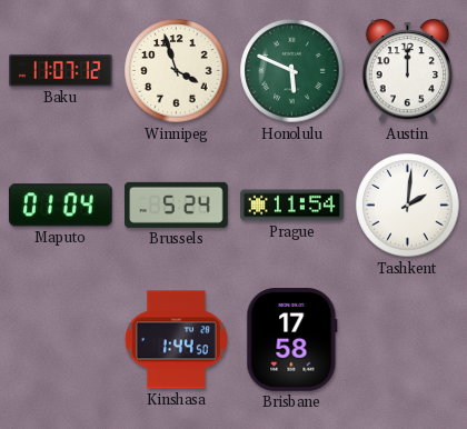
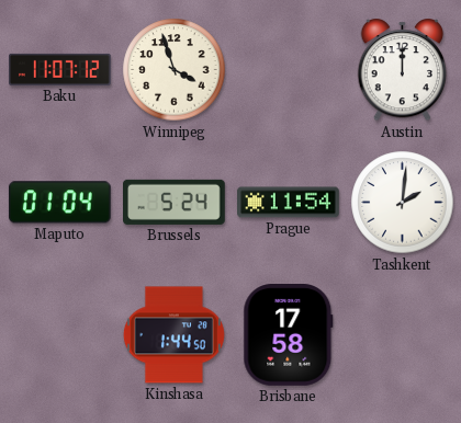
Honolulu: 5:49 -> none
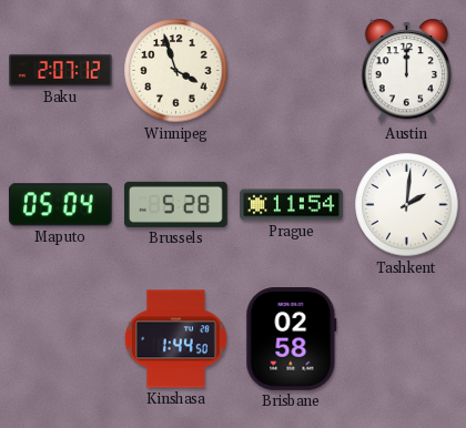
Baku: 11:07 -> 2:07
Maputo: 01:04 -> 05:04
Brussels: 5:24 -> 5:28
Brisbane: 17:58 -> 02:58
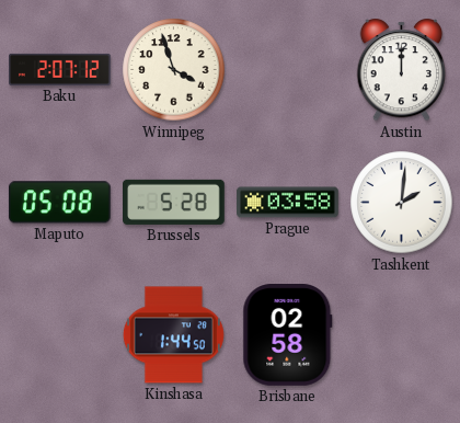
Maputo: 05:04 -> 05:08
Prague: 11:54 -> 03:58
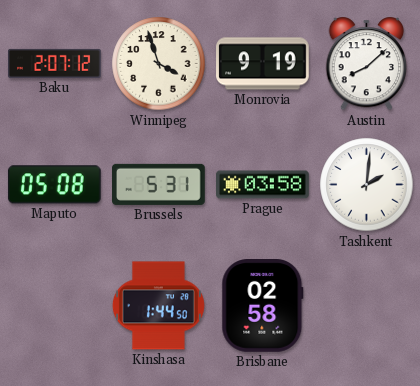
Monrovia: none -> 9:19
Austin: 12:00 -> 8:08
Brussels: 5:28 -> 5:31
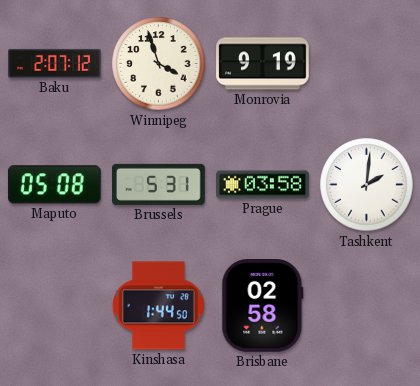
Austin: 8:08 -> none
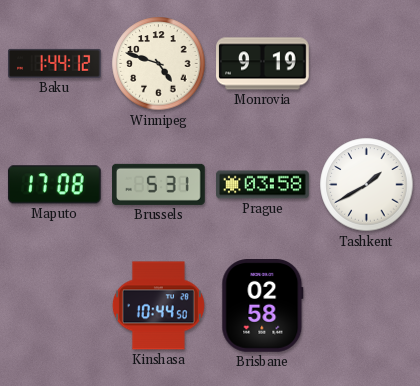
Baku: 2:07 -> 1:44
Winnipeg: 3:57 -> 4:48
Maputo: 05:08 -> 17:08
Tashkent: 2:01 -> 1:40
Kinshasa: 1:44 -> 10:44
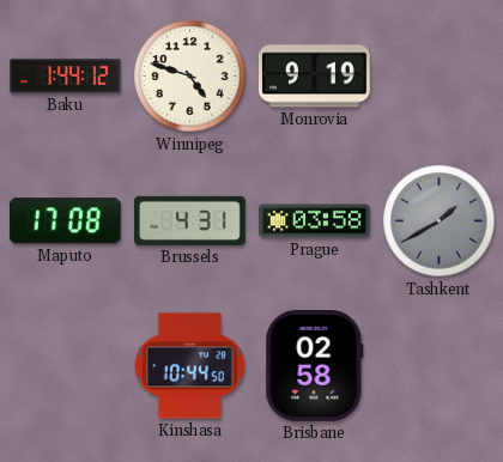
Brussels: 5:31 -> 4:31
Tashkent dial: white -> grey
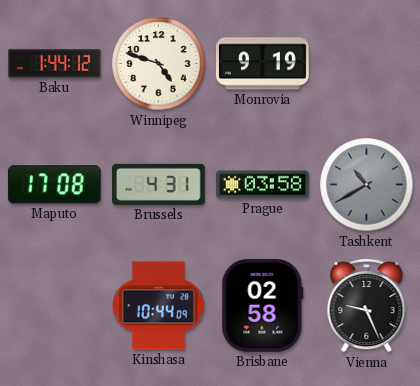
Tashkent: 1:40 -> 10:40
Kinshasa: 10:44:50 -> 10:44:09
Vienna: none -> 9:26
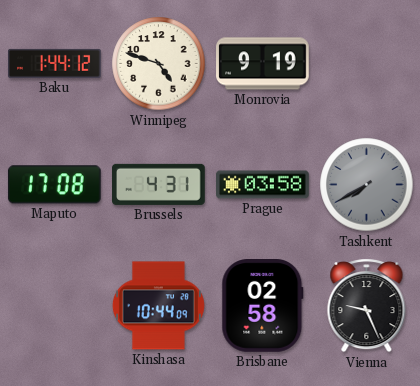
Tashkent: 10:40 -> 7:40
